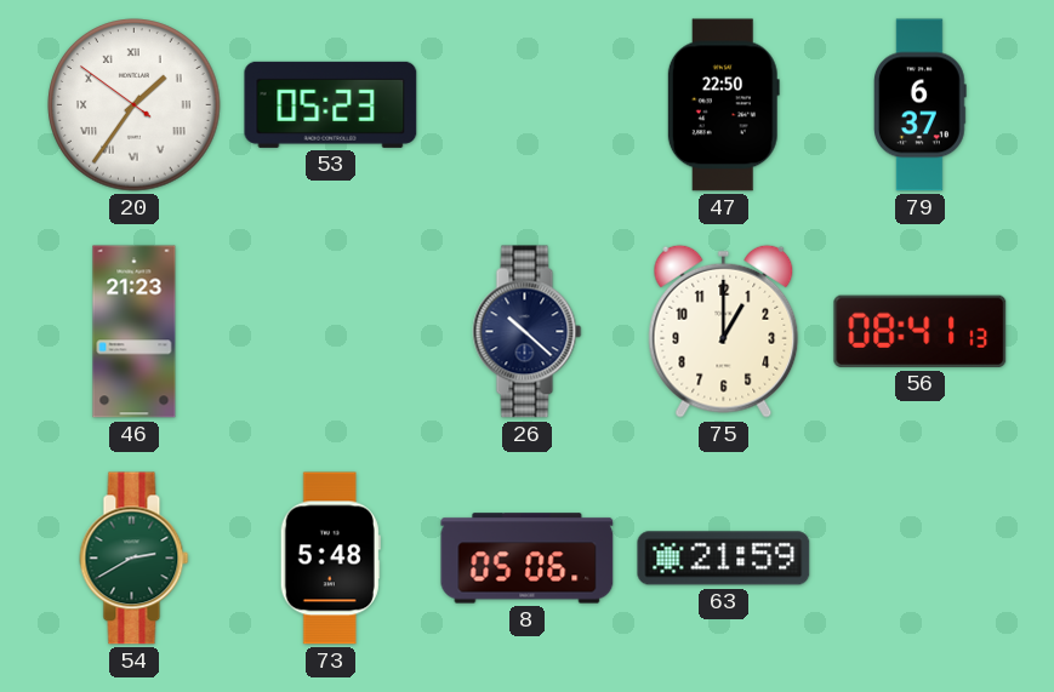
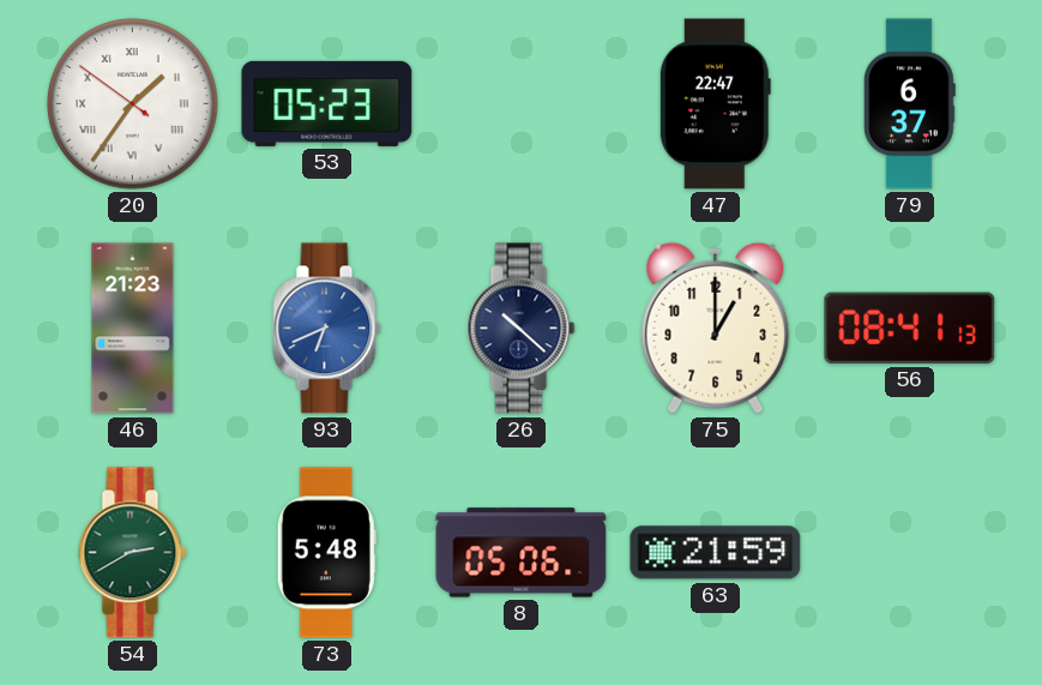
47: 22:50 -> 22:47
93: none -> 6:41
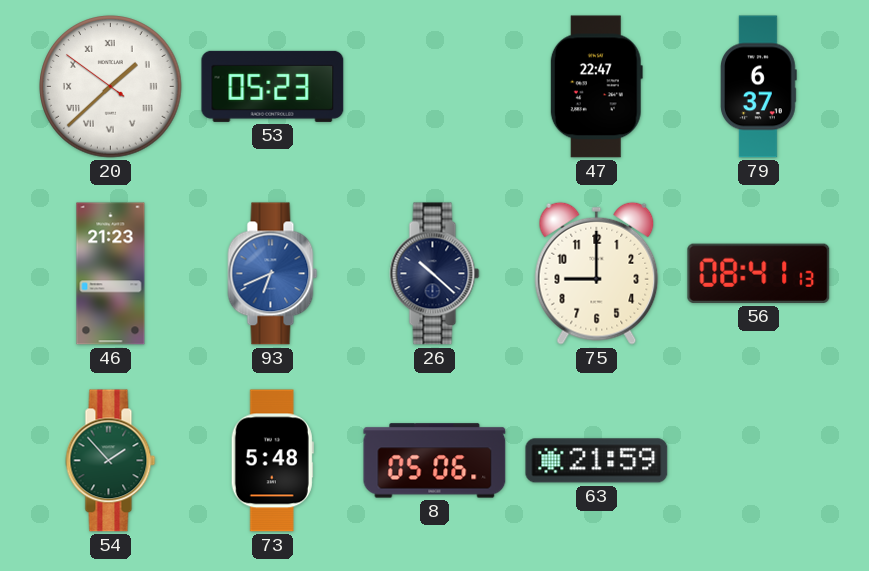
20: 1:35 -> 1:37
75: 1:00 -> 9:00
54: 2:40 -> 1:53
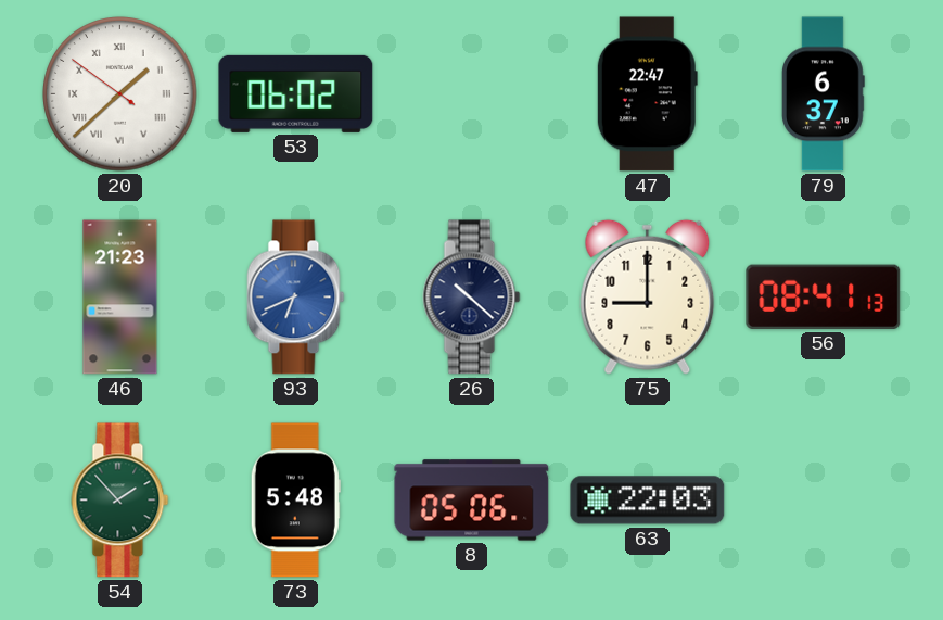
53: 05:23 -> 06:02
63: 21:59 -> 22:03
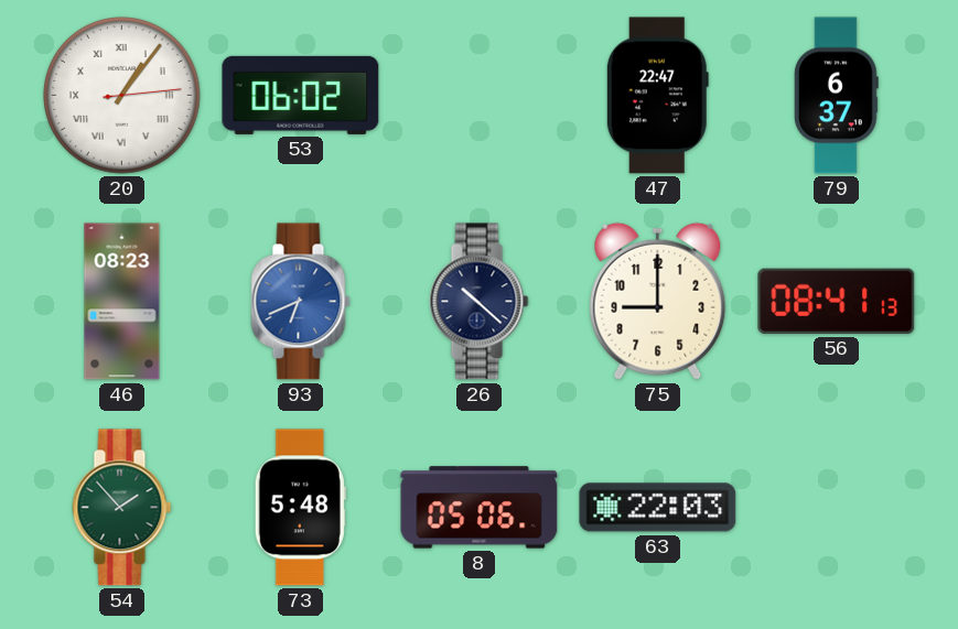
20: 1:37 -> 1:06
46: 21:23 -> 08:23
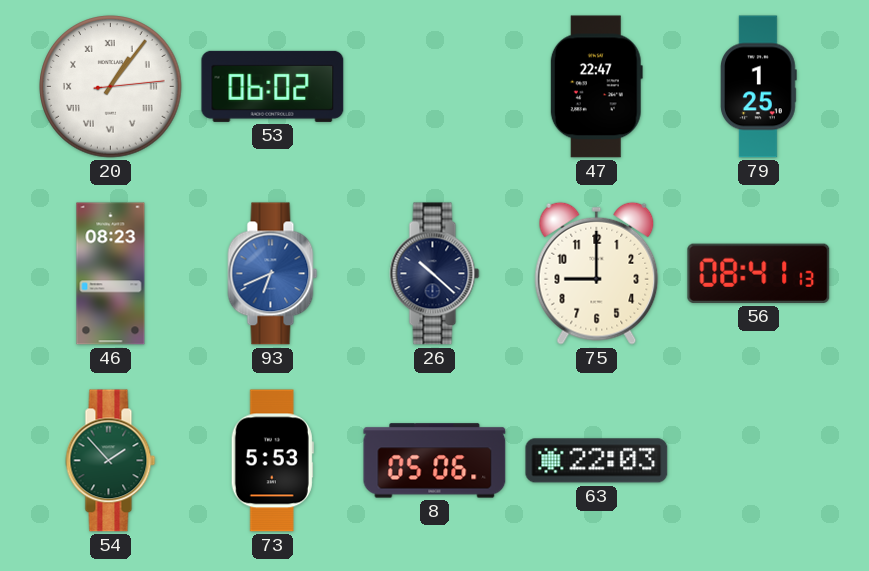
79: 6:37 -> 1:25
73: 5:48 -> 5:53
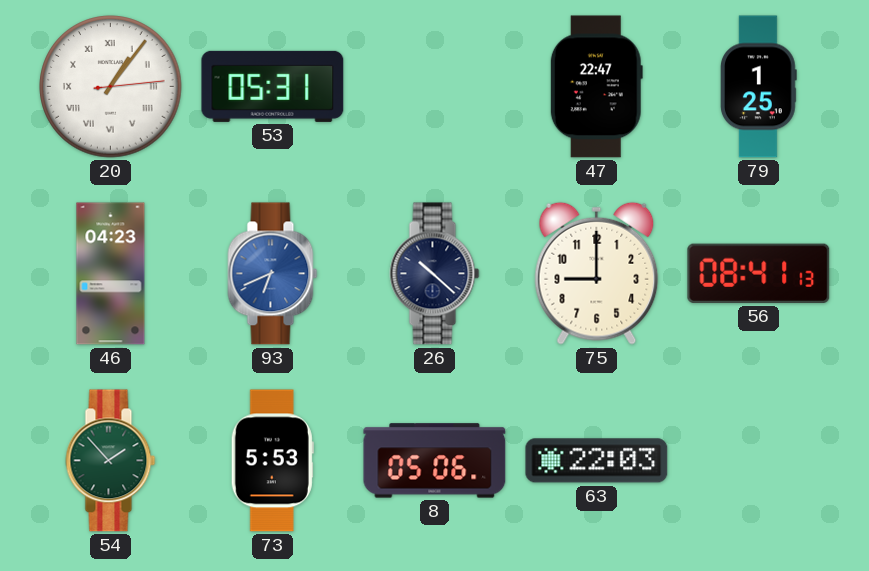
53: 06:02 -> 05:31
46: 08:23 -> 04:23
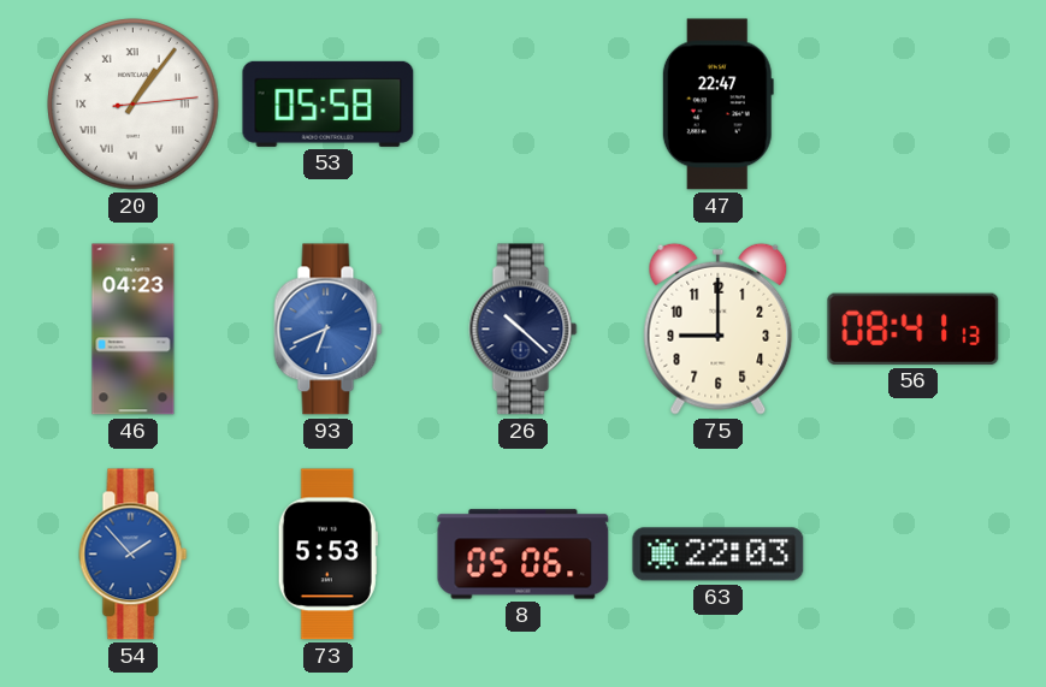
53: 05:31 -> 05:58
79: 1:25 -> none
54 dial: green -> blue
